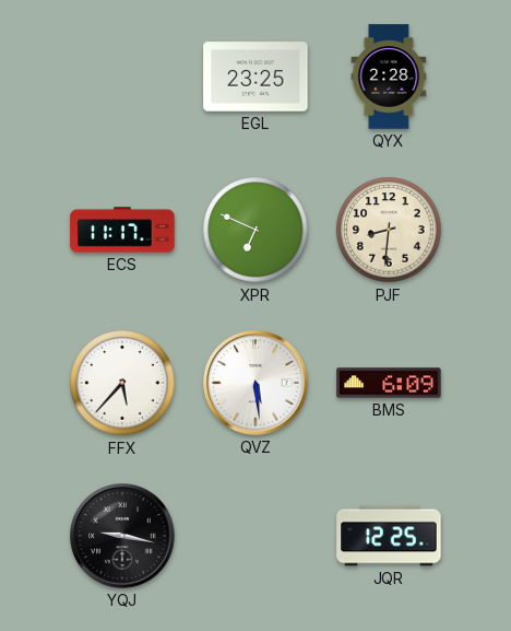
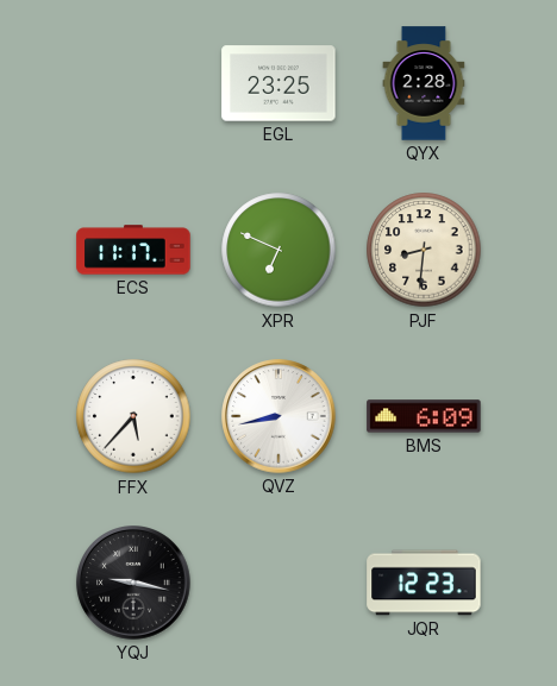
QVZ: 5:29 -> 8:43
JQR: 12:25 -> 12:23
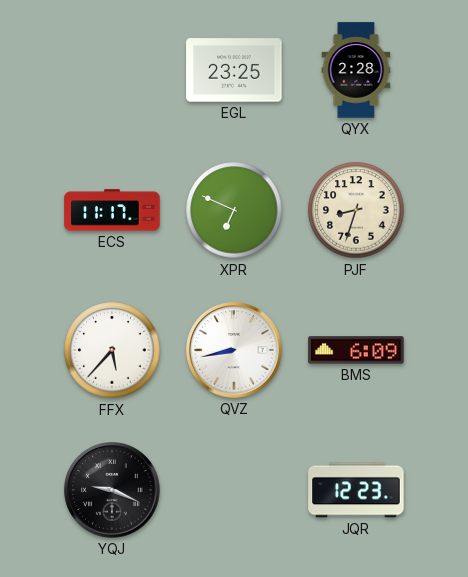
PJF: 8:31 -> 8:33
YQJ: 9:17 -> 9:19
